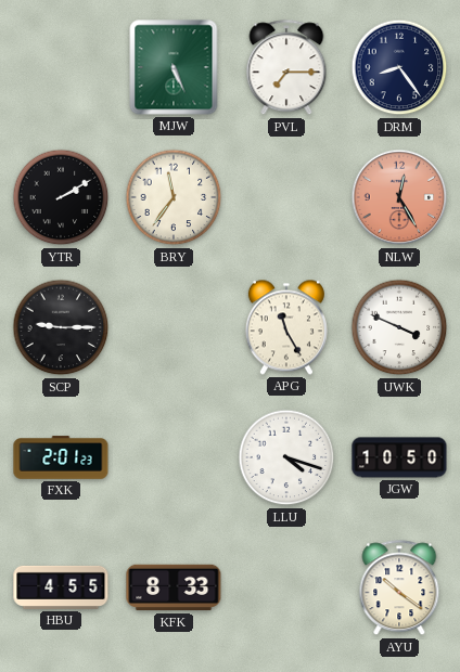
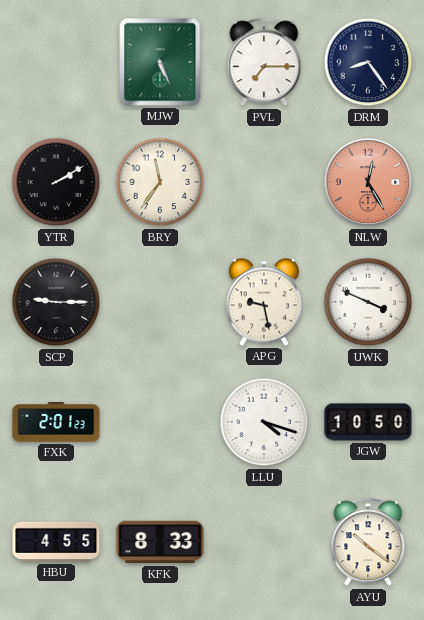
APG: 11:25 -> 9:28
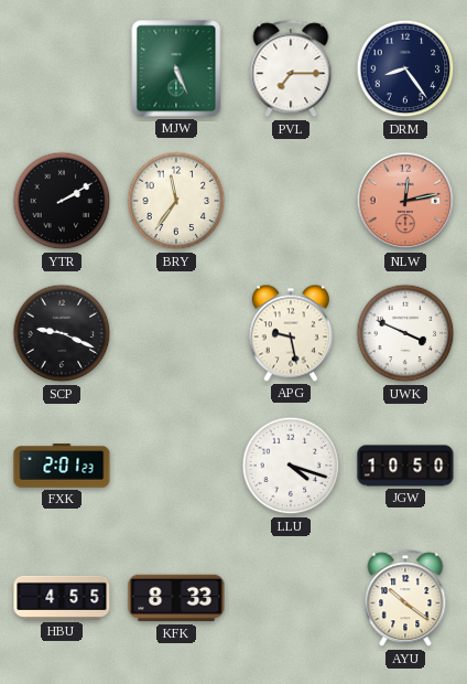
NLW: 12:25 -> 12:13
SCP: 9:15 -> 9:19
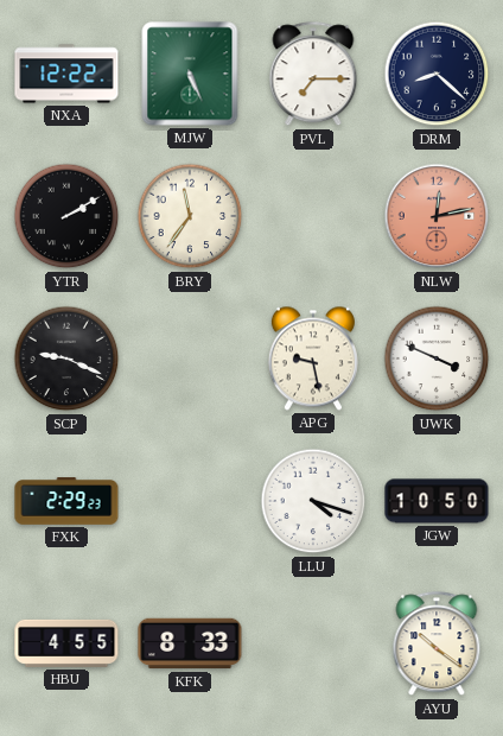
NXA: none -> 12:22
DRM: 8:24 -> 8:22
FXK: 2:01 -> 2:29
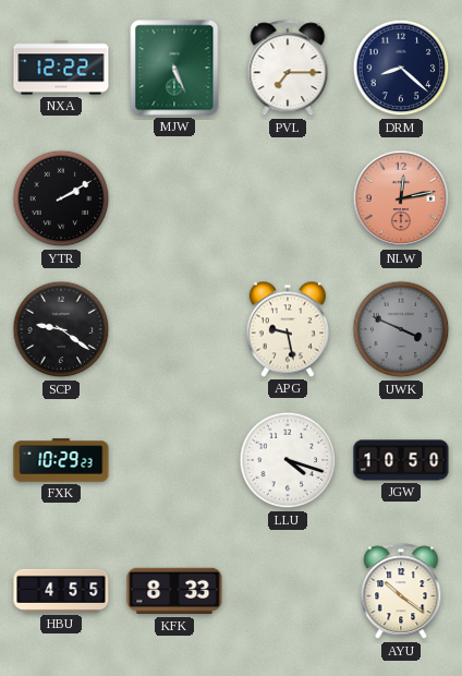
BRY: 11:36 -> none
SCP: 9:19 -> 9:21
UWK dial: white -> grey
FXK: 2:29 -> 10:29
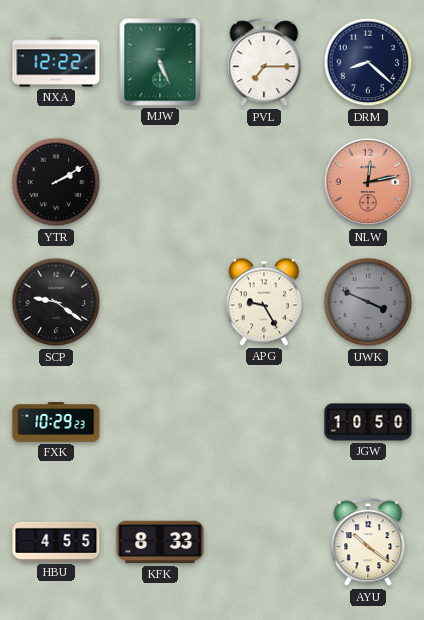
APG: 9:28 -> 9:25
LLU: 4:18 -> none
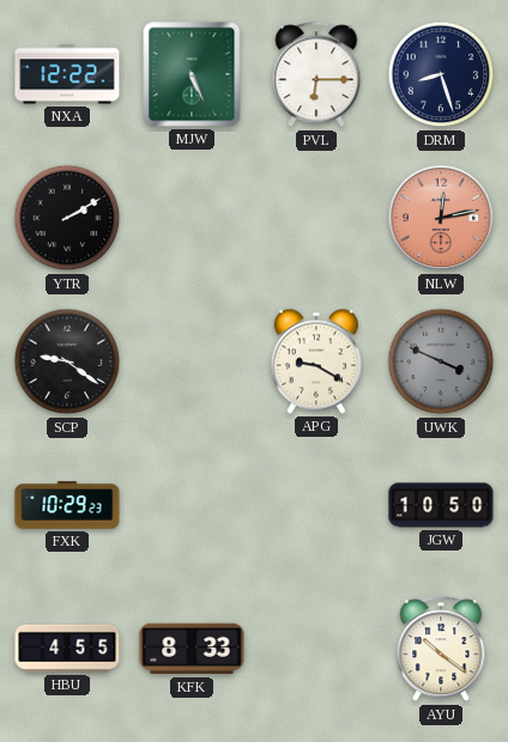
PVL: 7:15 -> 6:15
DRM: 8:22 -> 8:27
APG: 9:25 -> 9:20
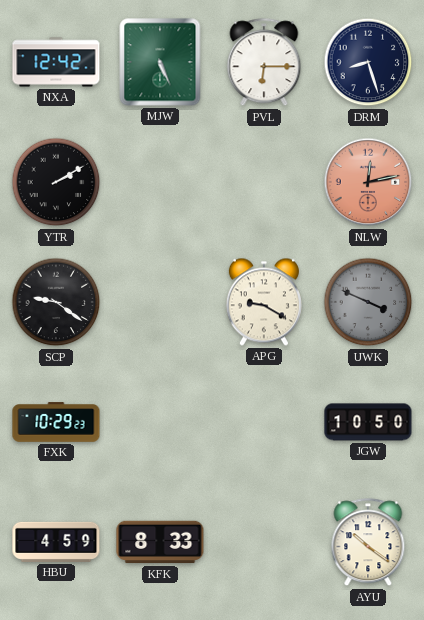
NXA: 12:22 -> 12:42
HBU: 4:55 -> 4:59
